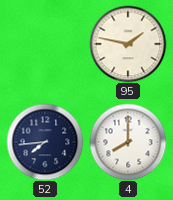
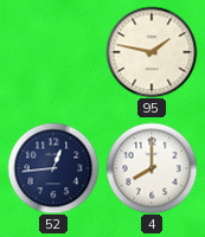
52: 7:44 -> 12:44
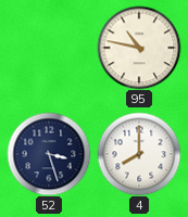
95: 1:47 -> 10:47
52: 12:44 -> 3:27
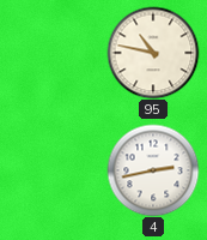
52: 3:27 -> none
4: 8:00 -> 2:43
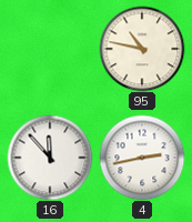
16: none -> 11:53
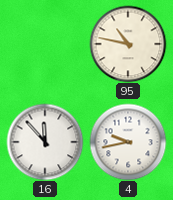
4: 2:43 -> 9:43
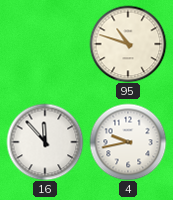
95: 10:47 -> 10:48
